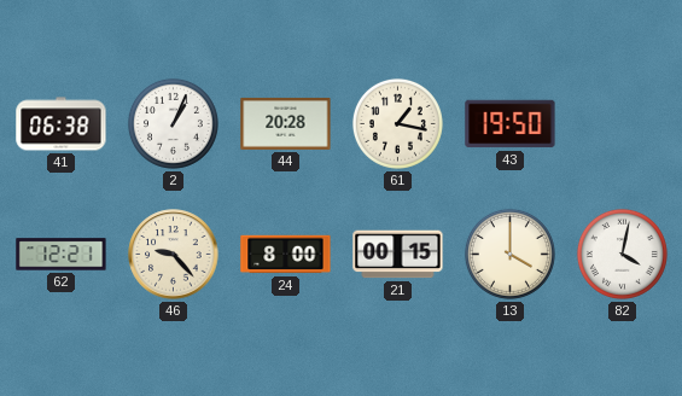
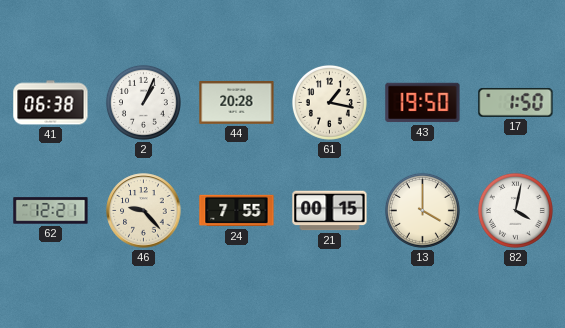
17: none -> 1:50
24: 8:00 -> 7:55
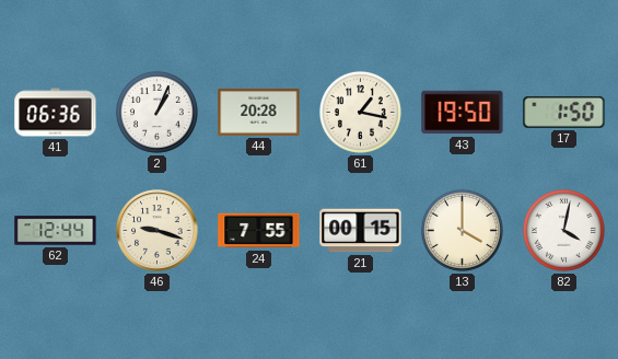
41: 06:38 -> 06:36
62: 12:21 -> 12:44
46: 9:23 -> 9:18
